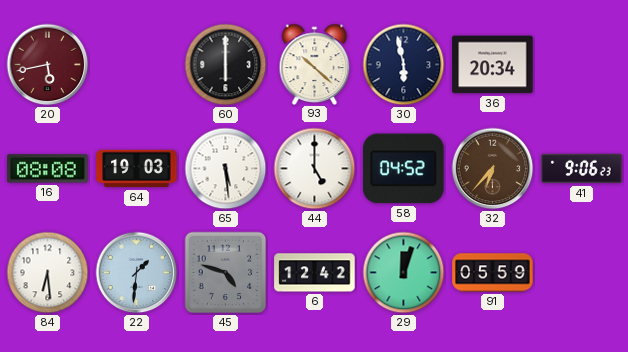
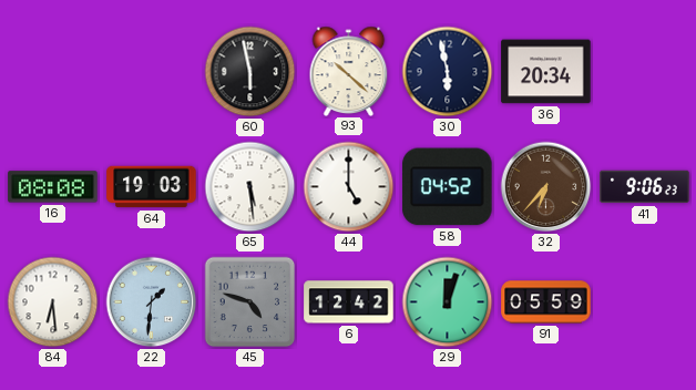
20: 5:43 -> none
60: 6:00 -> 5:58
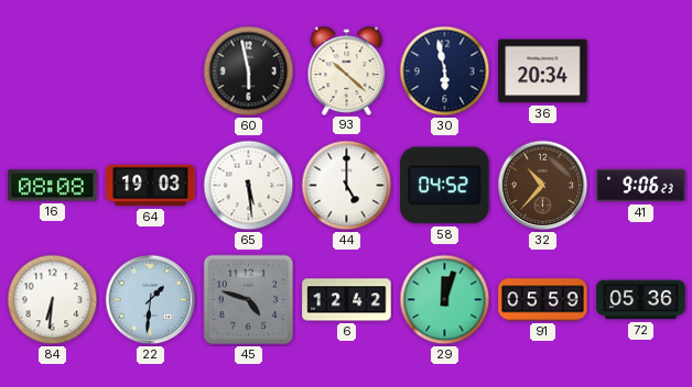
32: 6:37 -> 10:37
84: 6:29 -> 6:31
72: none -> 05:36
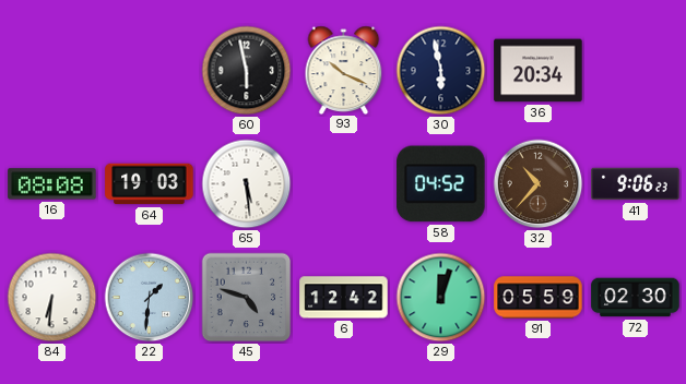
93: 10:22 -> 10:19
44: 5:00 -> none
72: 05:36 -> 02:30
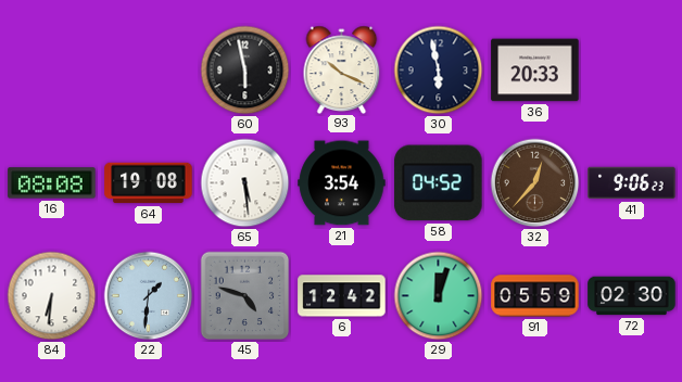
36: 20:34 -> 20:33
64: 19:03 -> 19:08
21: none -> 3:54
32: 10:37 -> 12:37
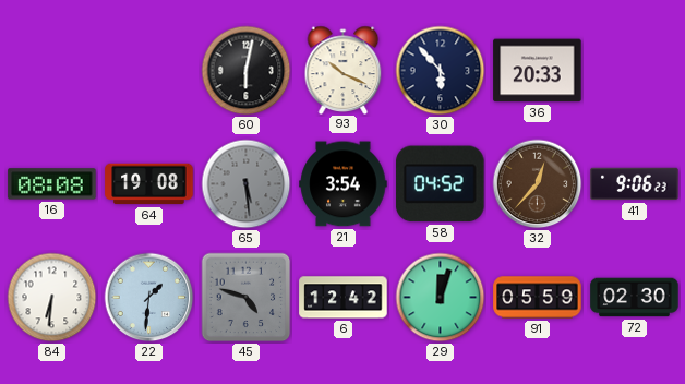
60: 5:58 -> 6:02
30: 5:58 -> 5:53
65 dial: white -> grey
